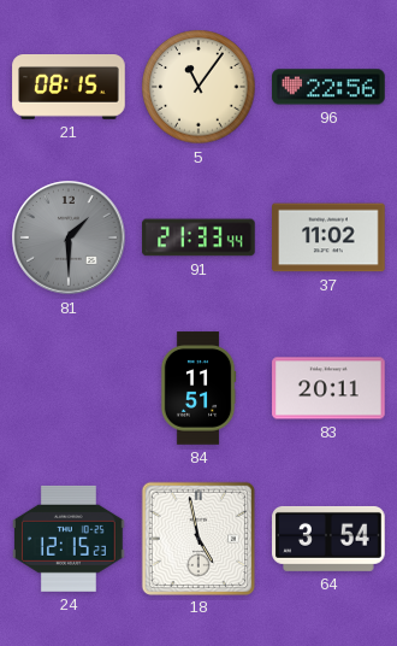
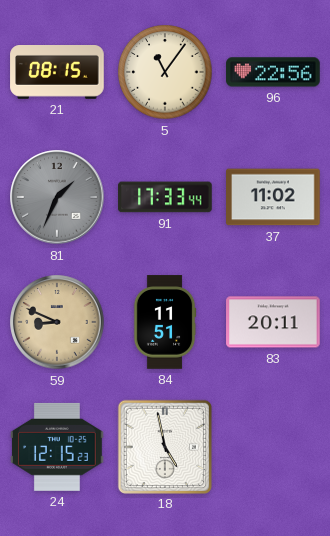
81: 1:30 -> 1:34
91: 21:33 -> 17:33
59: none -> 8:49
64: 3:54 -> none
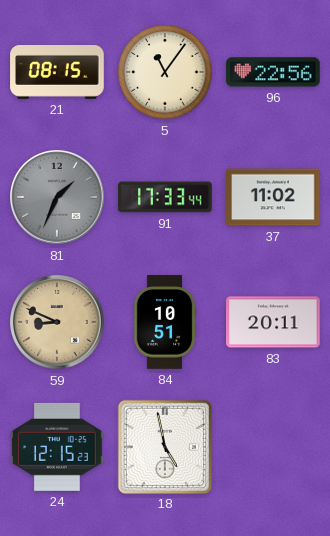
84: 11:51 -> 10:51
